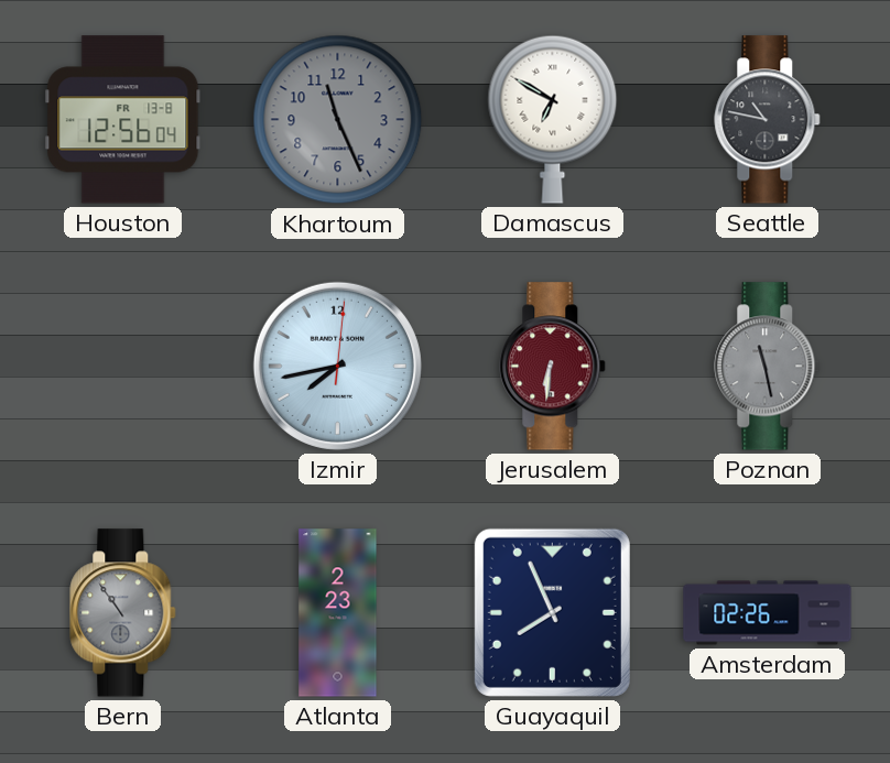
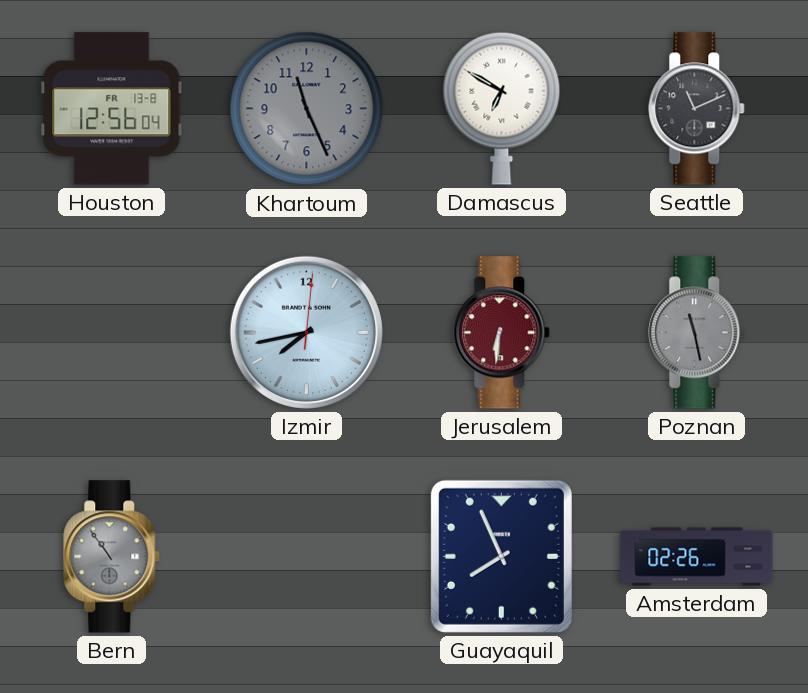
Seattle: 10:47 -> 11:11
Atlanta: 2:23 -> none
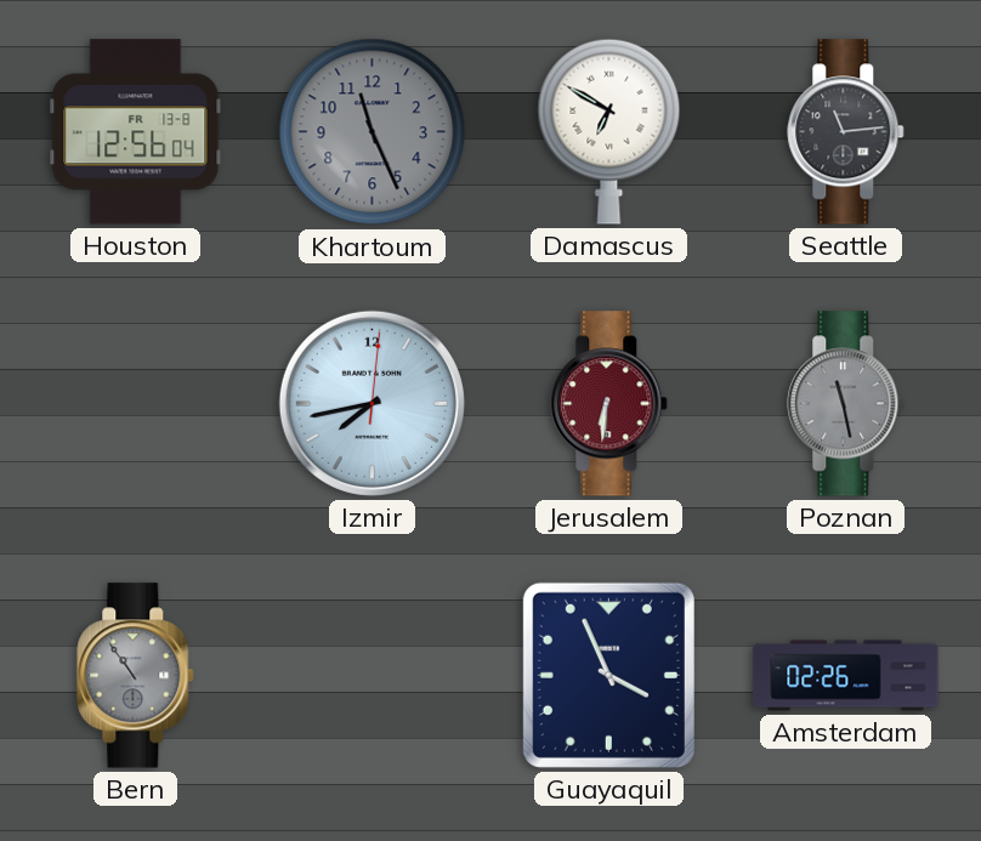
Seattle: 11:11 -> 11:14
Guayaquil: 7:56 -> 3:56
